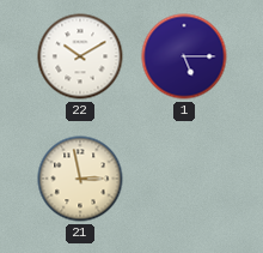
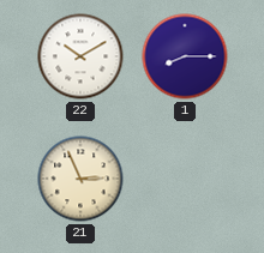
1: 5:15 -> 8:15
21: 2:58 -> 2:56
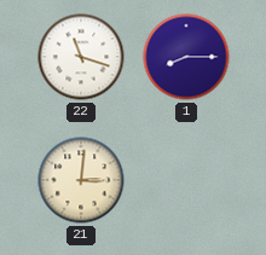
22: 10:10 -> 11:18
21: 2:56 -> 3:01
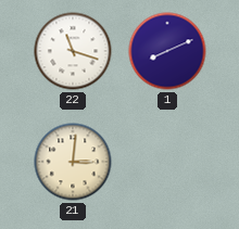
1: 8:15 -> 8:11
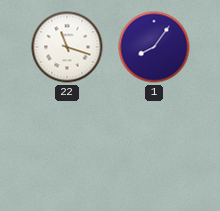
1: 8:11 -> 8:06
21: 3:01 -> none
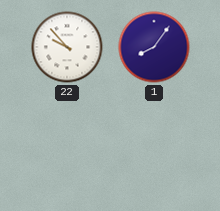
22: 11:18 -> 9:53
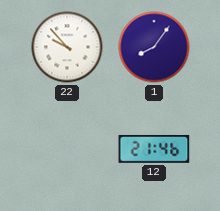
12: none -> 21:46
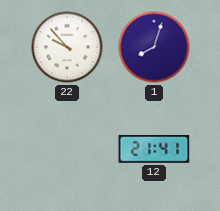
1: 8:06 -> 8:03
12: 21:46 -> 21:41
